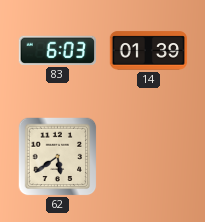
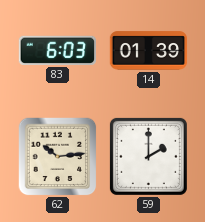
62: 5:39 -> 10:14
59: none -> 2:00
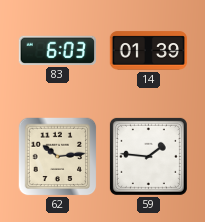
59: 2:00 -> 1:46
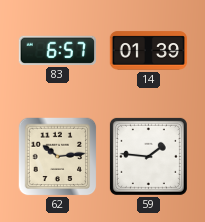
83: 6:03 -> 6:57
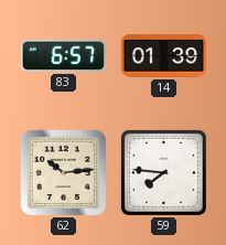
59: 1:46 -> 7:46
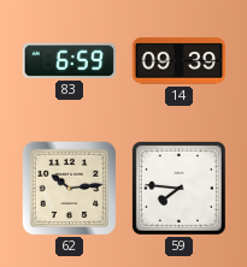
83: 6:57 -> 6:59
14: 01:39 -> 09:39
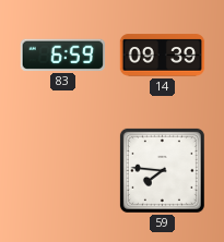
62: 10:14 -> none
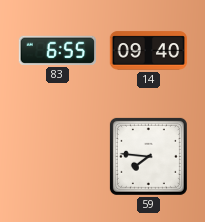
83: 6:59 -> 6:55
14: 09:39 -> 09:40
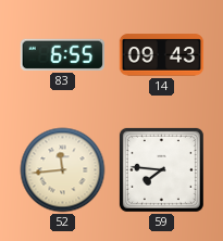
14: 09:40 -> 09:43
52: none -> 11:44
